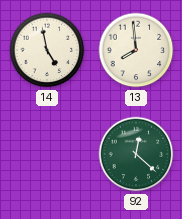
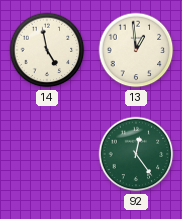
13: 7:59 -> 12:59
92: 12:22 -> 12:24
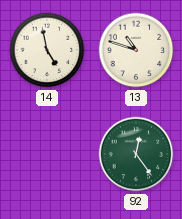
13: 12:59 -> 10:48
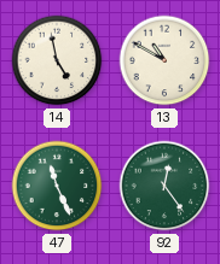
13: 10:48 -> 10:50
47: none -> 11:26
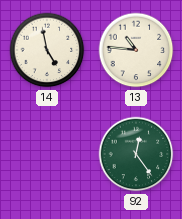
13: 10:50 -> 10:46
47: 11:26 -> none
